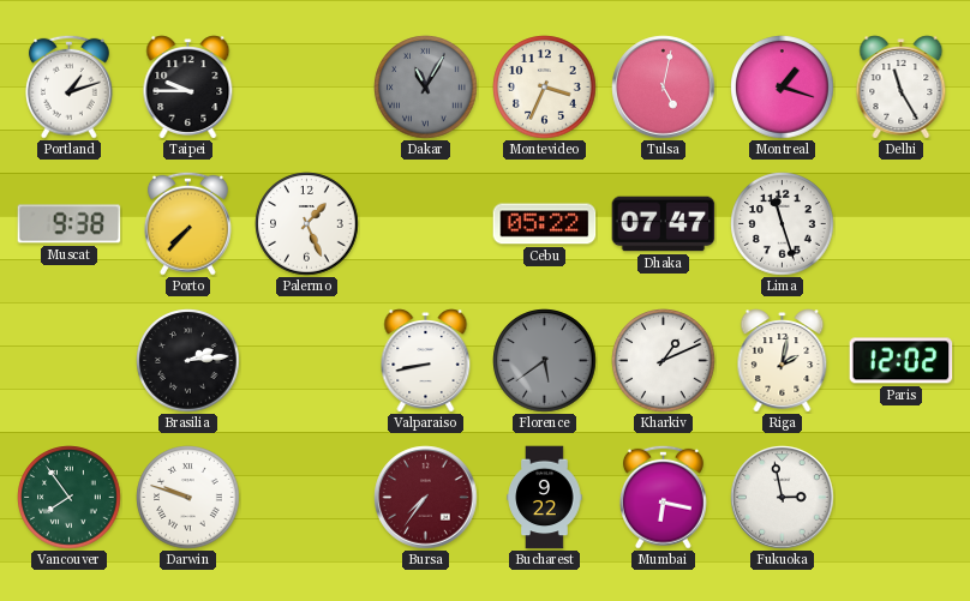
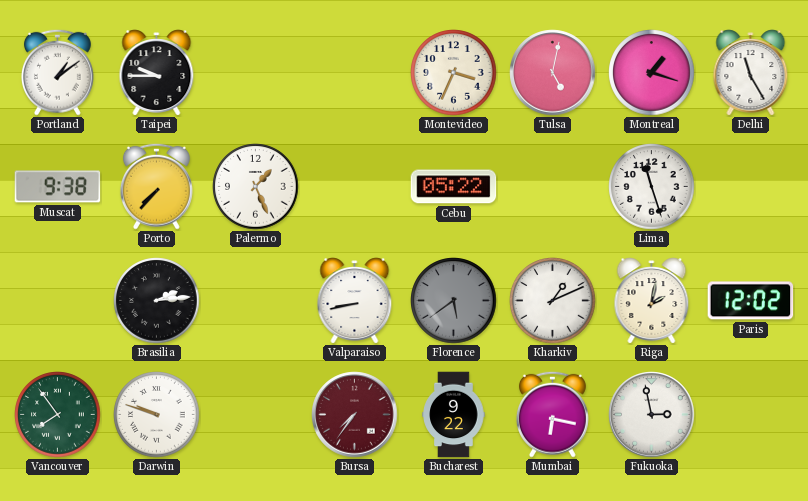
Portland: 1:12 -> 1:09
Dakar: 11:05 -> none
Dhaka: 07:47 -> none
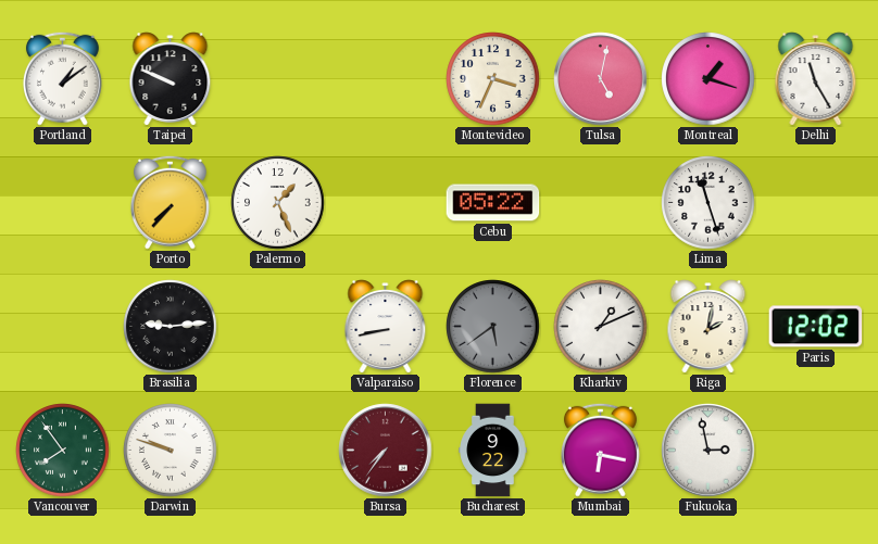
Taipei: 9:45 -> 9:49
Muscat: 9:38 -> none
Brasilia: 2:14 -> 9:14
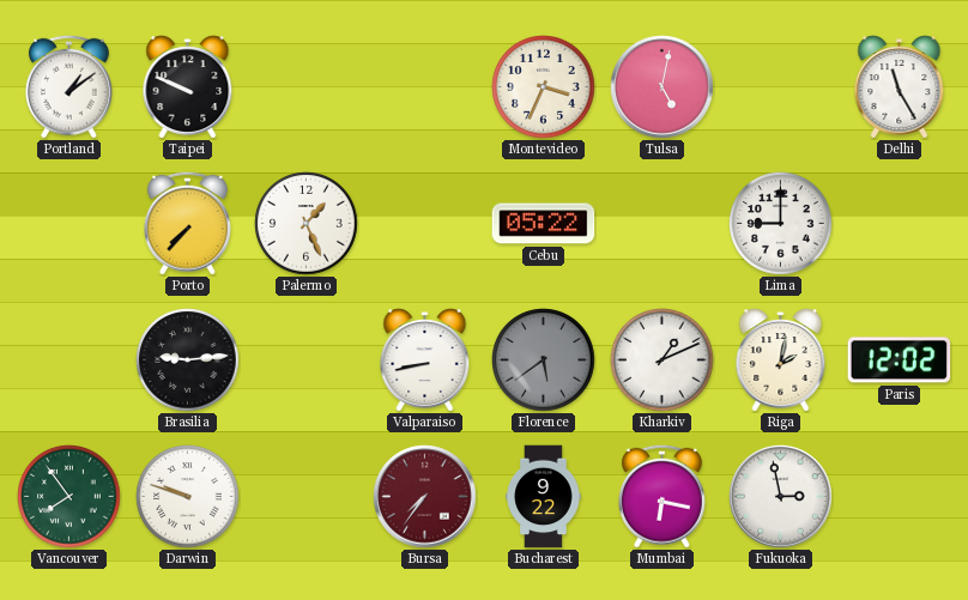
Montreal: 1:18 -> none
Lima: 11:27 -> 9:00
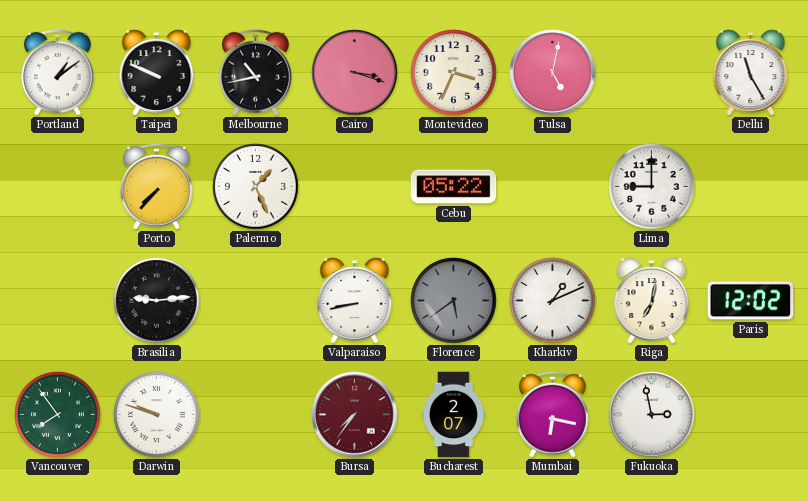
Melbourne: none -> 10:43
Cairo: none -> 3:18
Riga: 2:02 -> 7:02
Bucharest: 9:22 -> 2:07
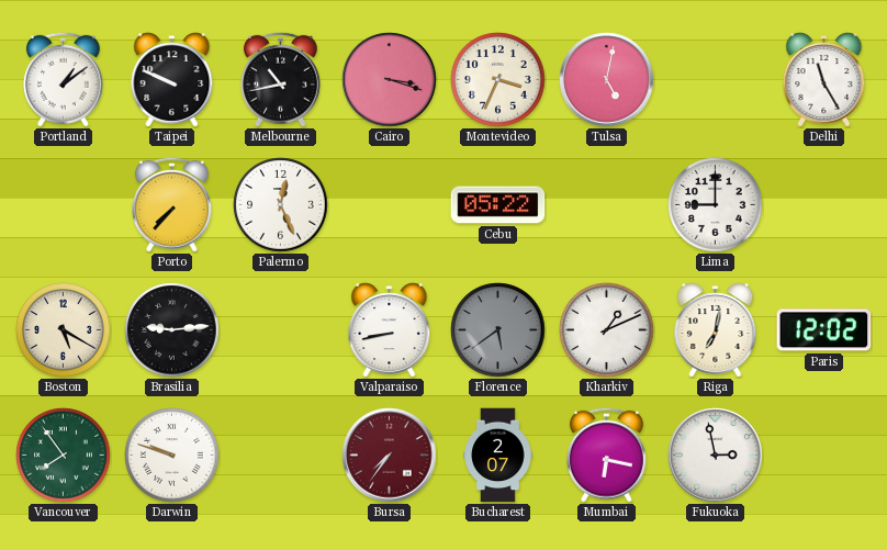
Palermo: 1:26 -> 12:26
Boston: none -> 5:20
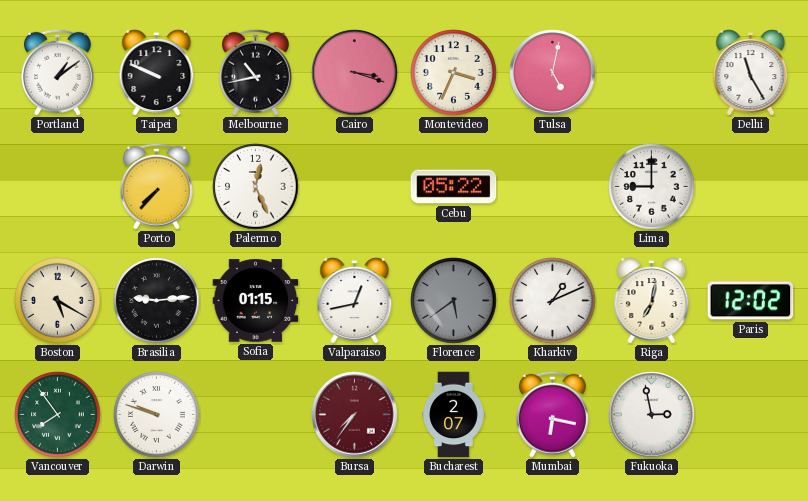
Sofia: none -> 01:15
Valparaiso: 8:43 -> 12:43
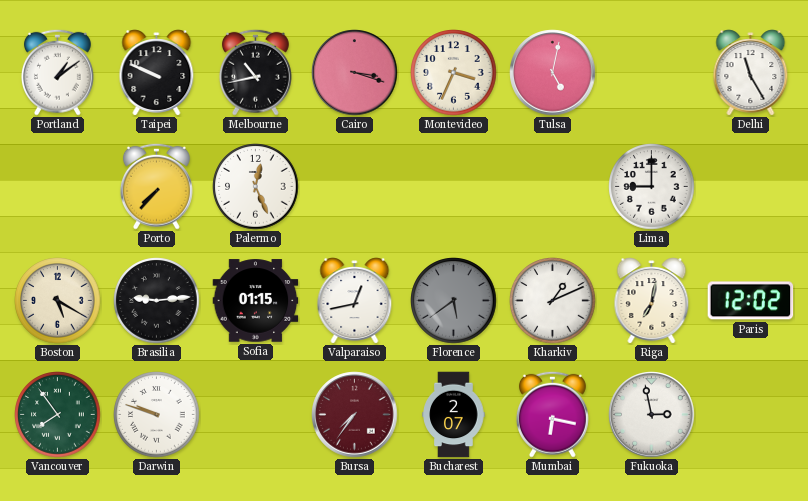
Cebu: 05:22 -> none
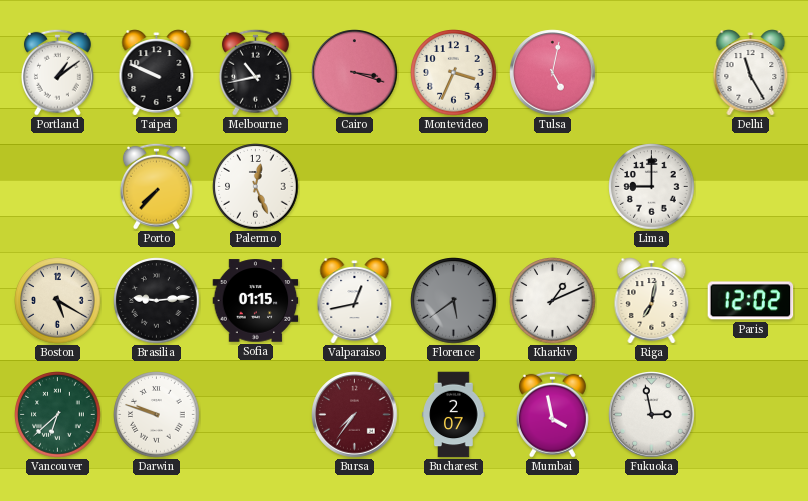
Vancouver: 7:54 -> 6:38
Mumbai: 6:17 -> 3:58
